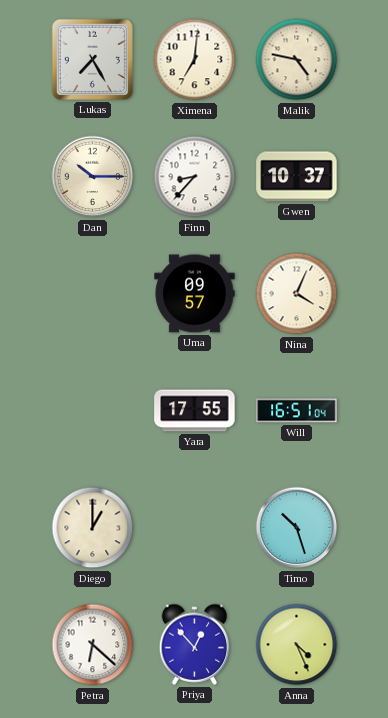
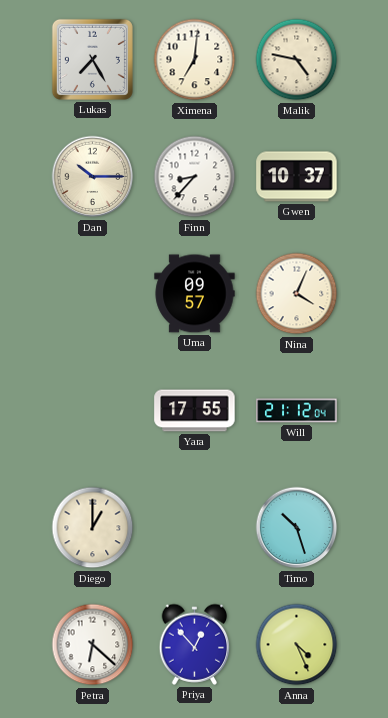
Will: 16:51 -> 21:12
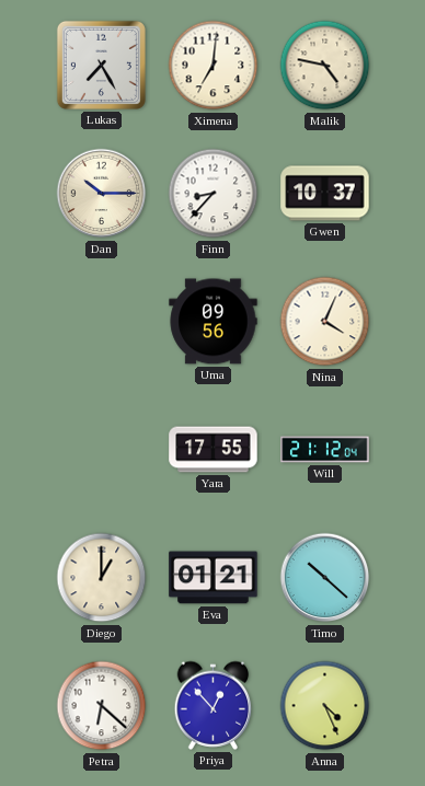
Uma: 09:57 -> 09:56
Eva: none -> 01:21
Timo: 10:27 -> 10:22
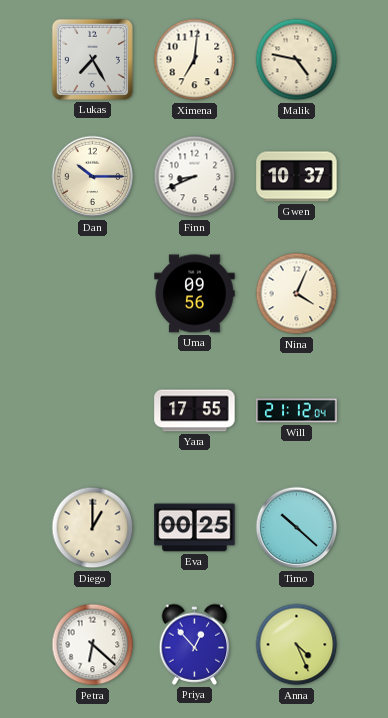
Finn: 8:37 -> 8:41
Eva: 01:21 -> 00:25
